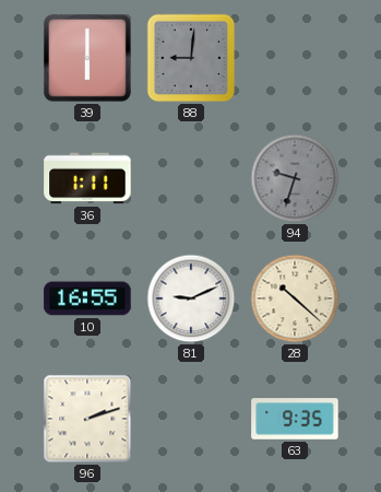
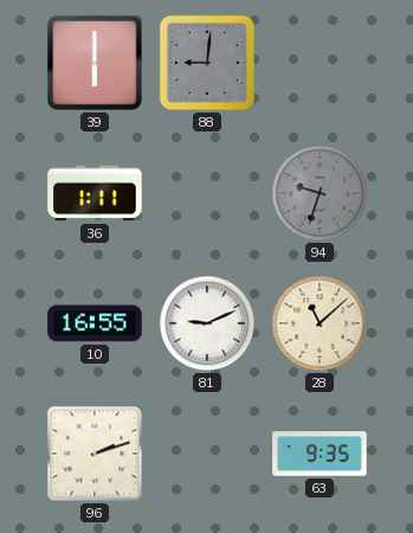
28: 10:22 -> 11:08
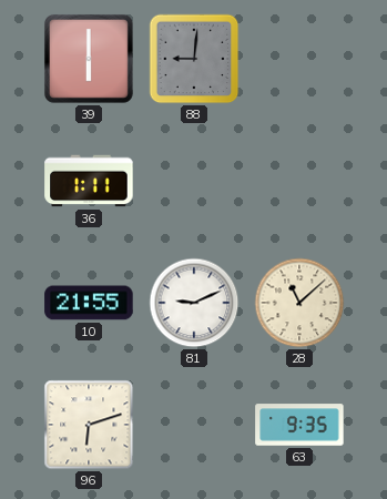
94: 9:33 -> none
10: 16:55 -> 21:55
96: 2:12 -> 6:12
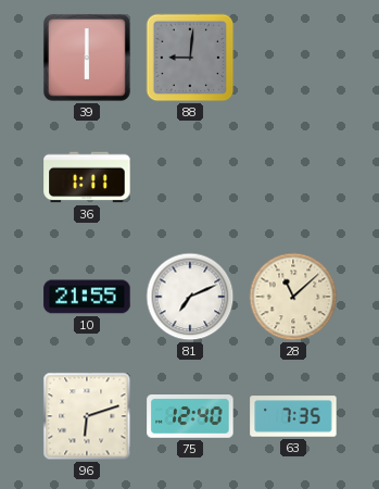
81: 9:11 -> 7:11
75: none -> 12:40
63: 9:35 -> 7:35
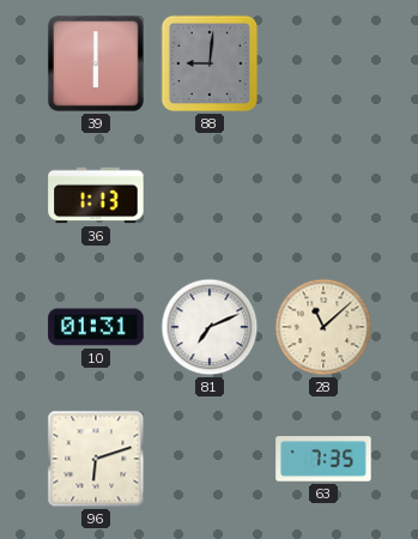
36: 1:11 -> 1:13
10: 21:55 -> 01:31
75: 12:40 -> none
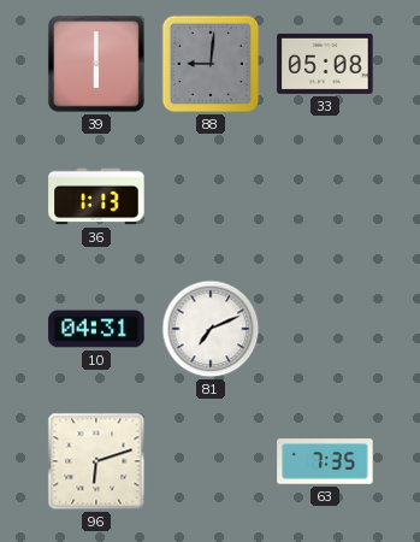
33: none -> 05:08
10: 01:31 -> 04:31
28: 11:08 -> none
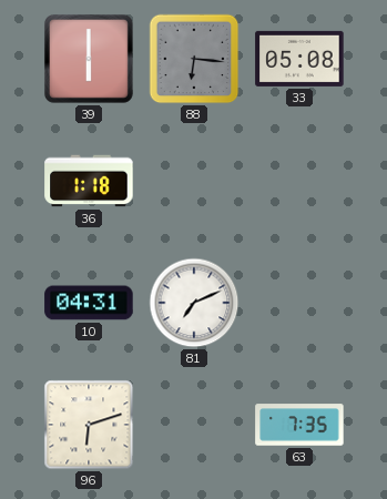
88: 9:01 -> 6:16
36: 1:13 -> 1:18
